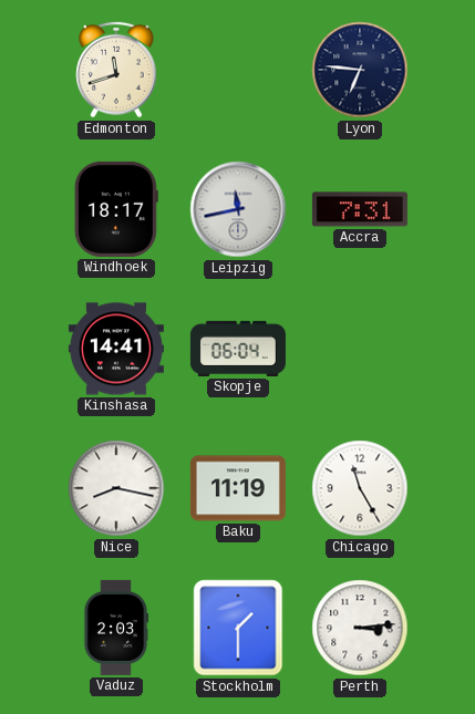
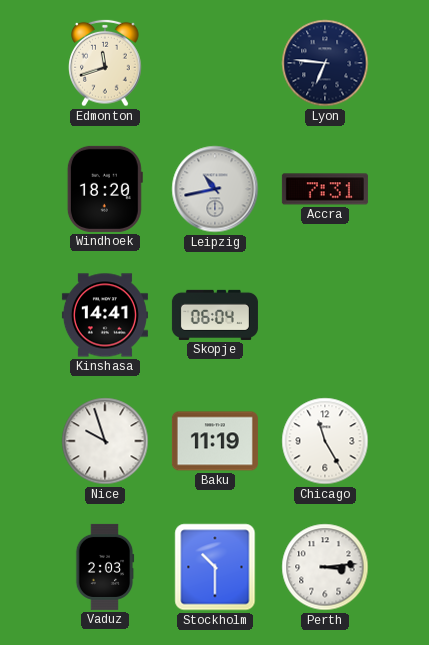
Windhoek: 18:17 -> 18:20
Leipzig: 11:43 -> 10:43
Nice: 8:17 -> 9:57
Stockholm: 1:30 -> 10:30
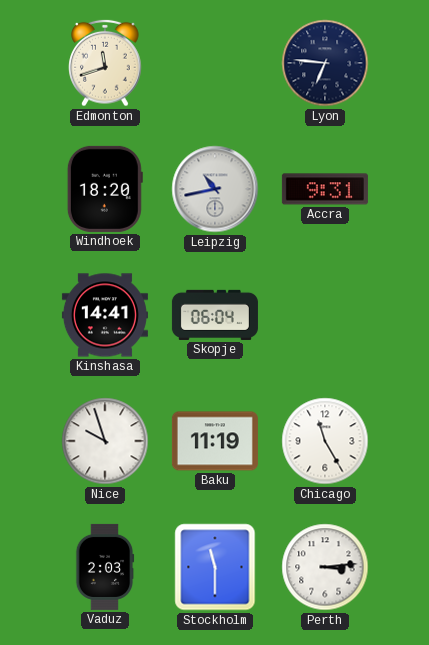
Accra: 7:31 -> 9:31
Stockholm: 10:30 -> 11:30
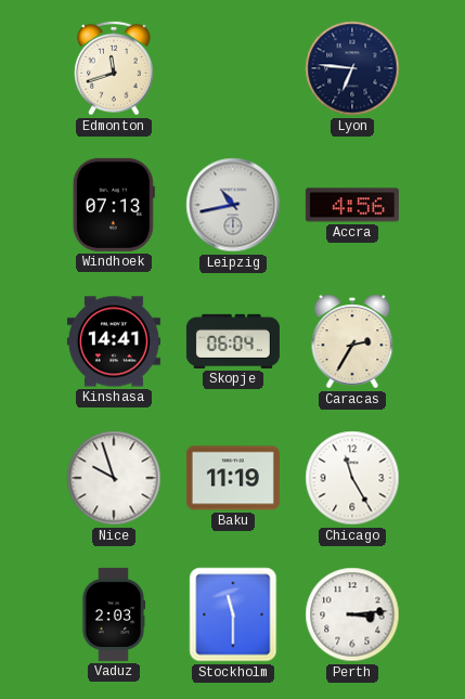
Windhoek: 18:20 -> 07:13
Accra: 9:31 -> 4:56
Caracas: none -> 2:35
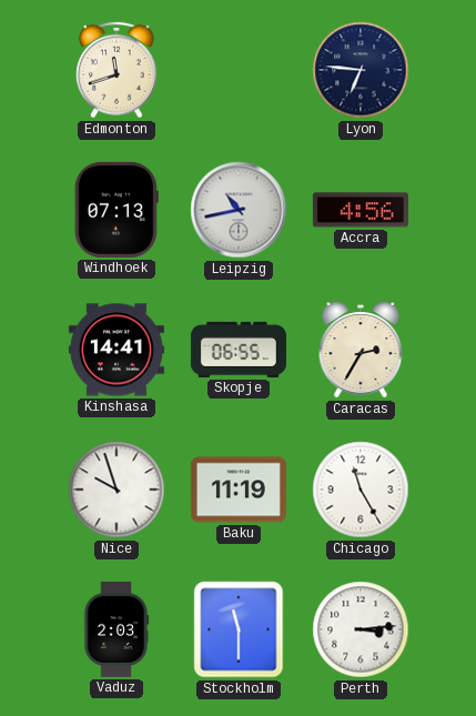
Skopje: 06:04 -> 06:55
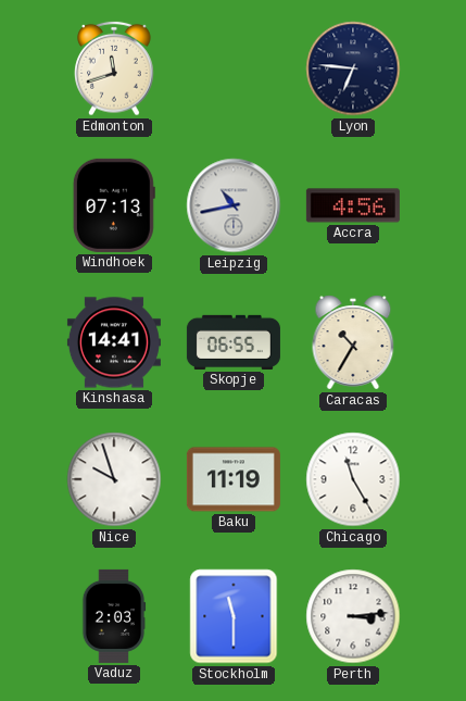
Caracas: 2:35 -> 10:35
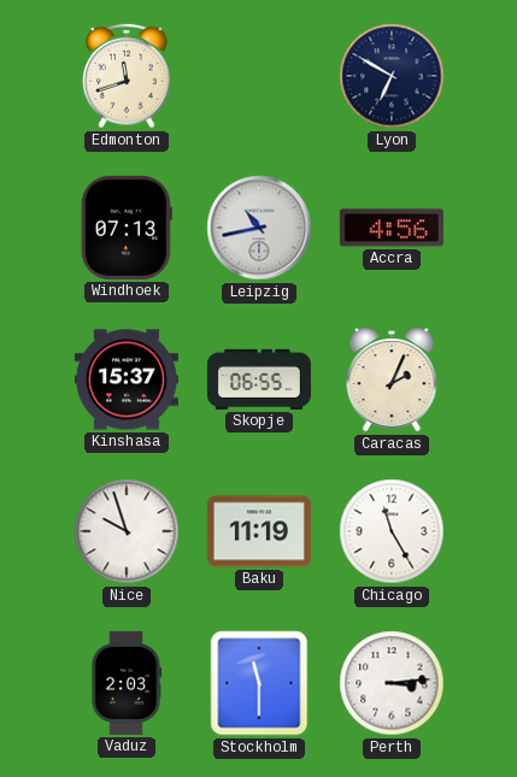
Lyon: 6:46 -> 6:50
Kinshasa: 14:41 -> 15:37
Caracas: 10:35 -> 2:04
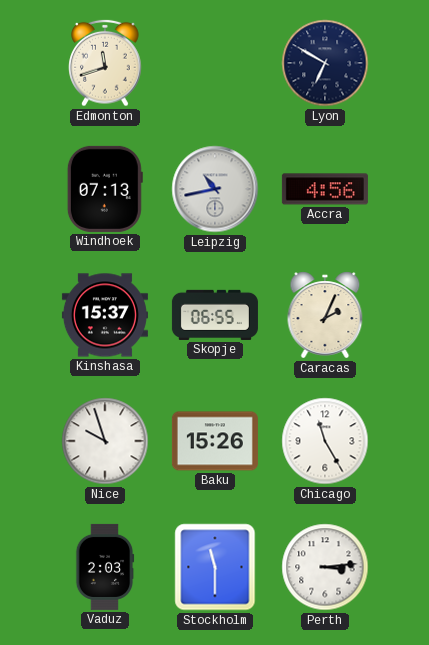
Baku: 11:19 -> 15:26
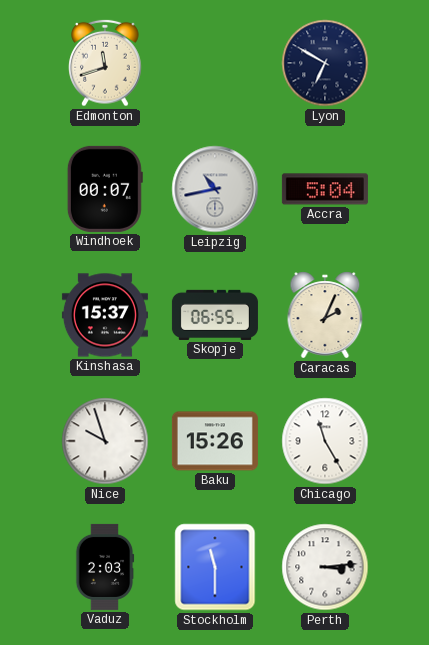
Windhoek: 07:13 -> 00:07
Accra: 4:56 -> 5:04
